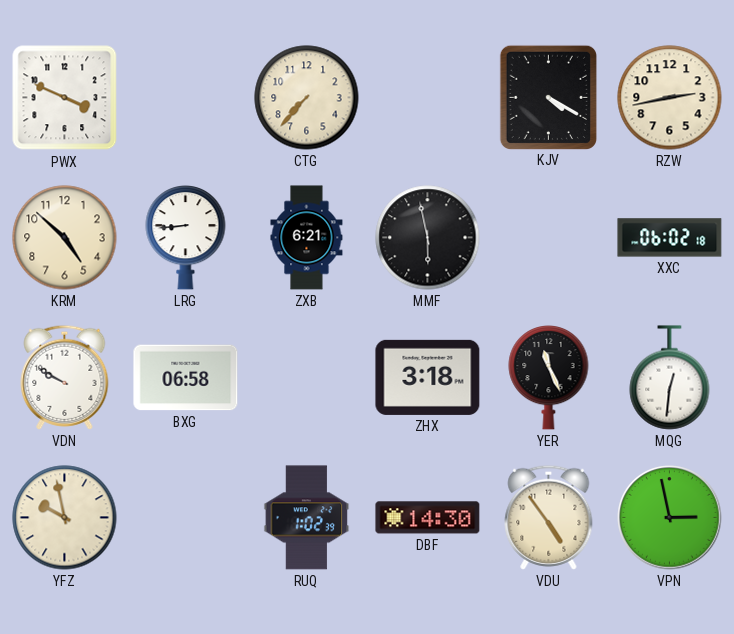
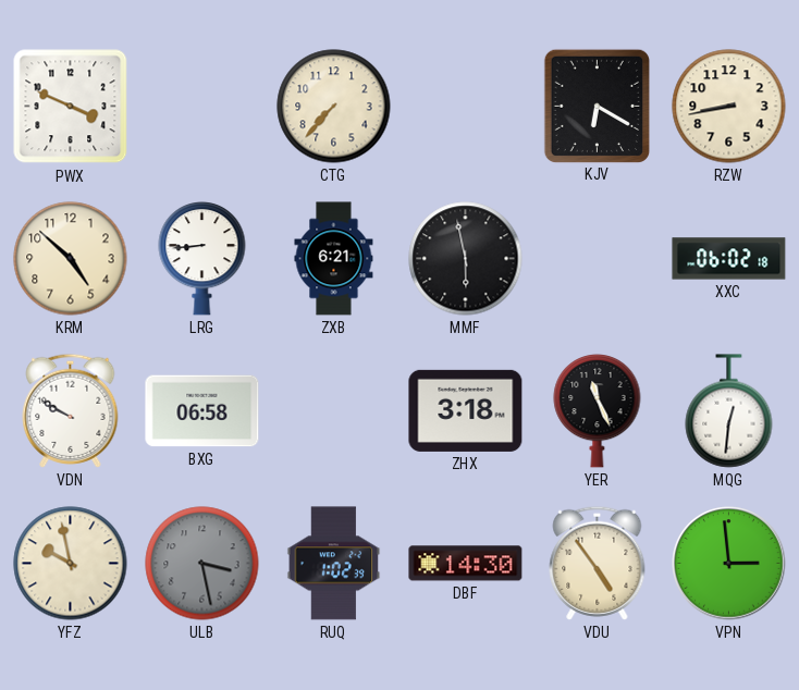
KJV: 4:20 -> 6:20
RZW: 2:43 -> 8:43
ULB: none -> 3:28
VPN: 2:58 -> 2:59
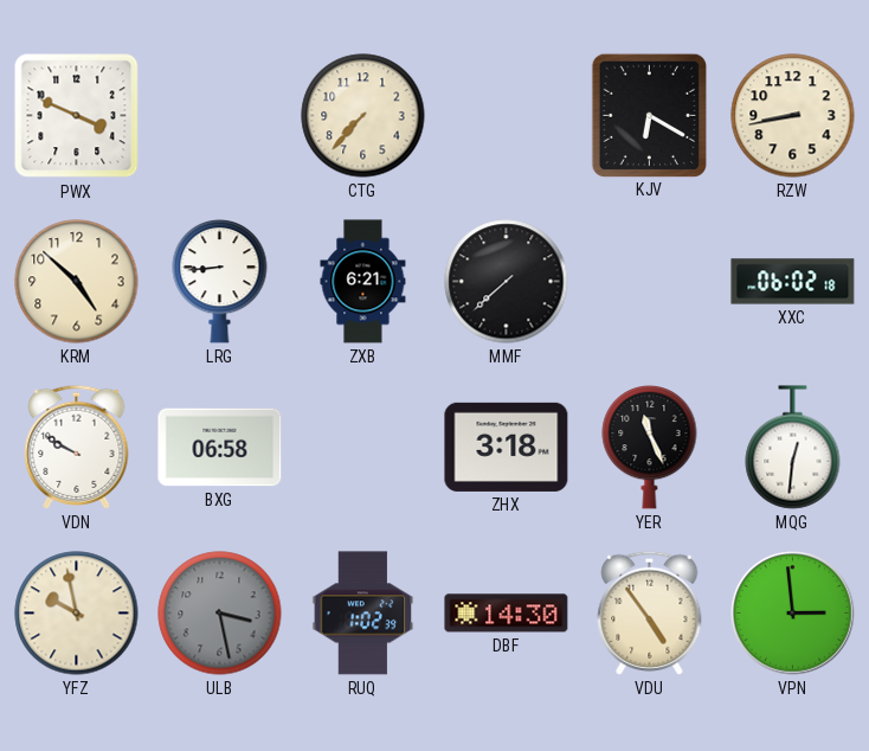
MMF: 5:58 -> 7:38
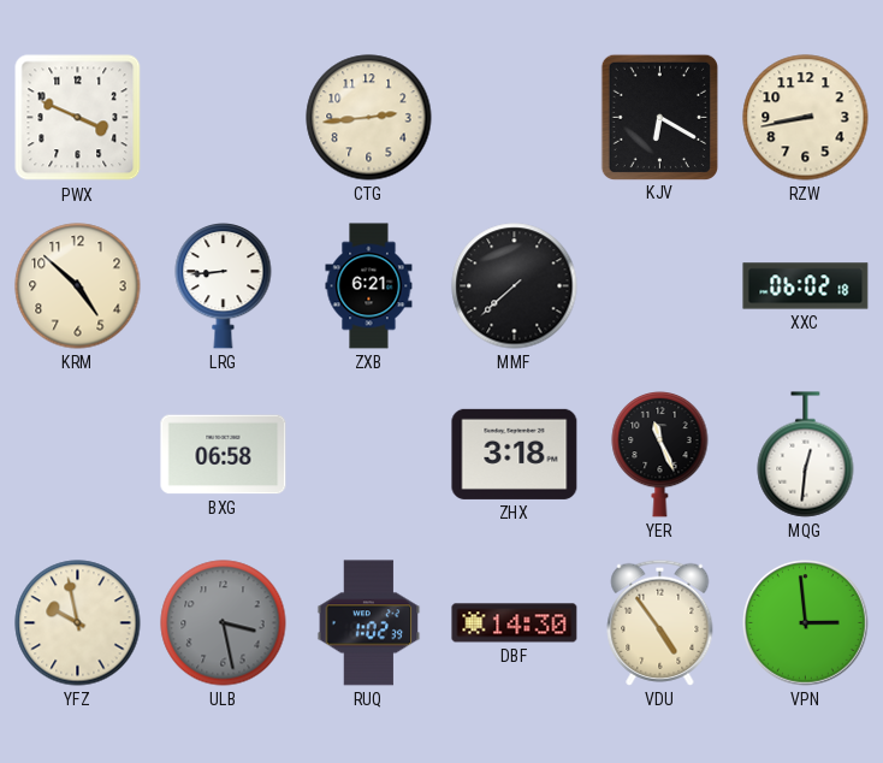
CTG: 7:37 -> 2:44
VDN: 9:50 -> none
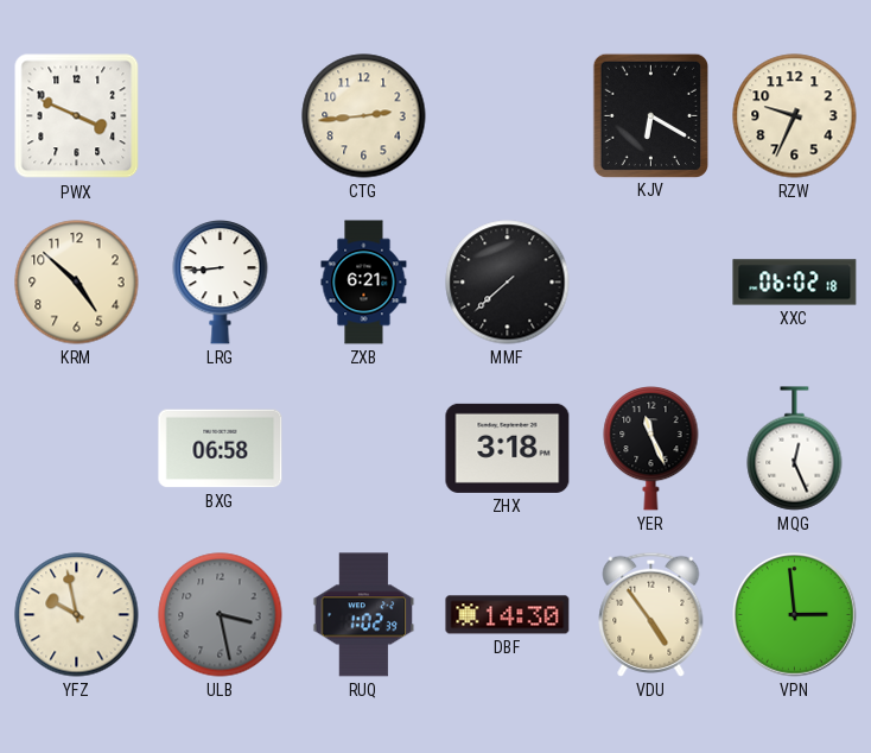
RZW: 8:43 -> 9:34
MQG: 12:31 -> 12:26
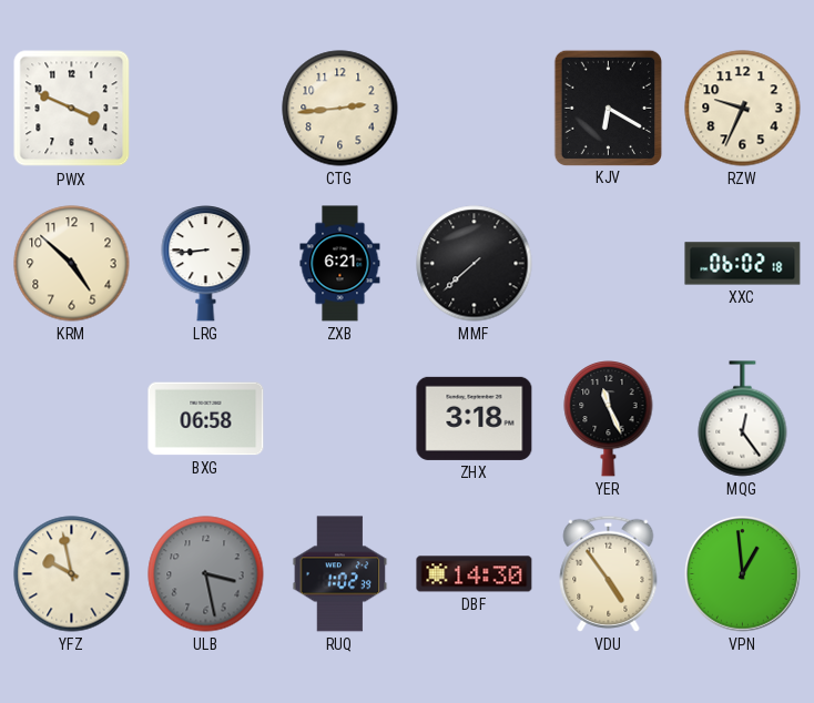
MQG: 12:26 -> 12:24
VPN: 2:59 -> 12:59
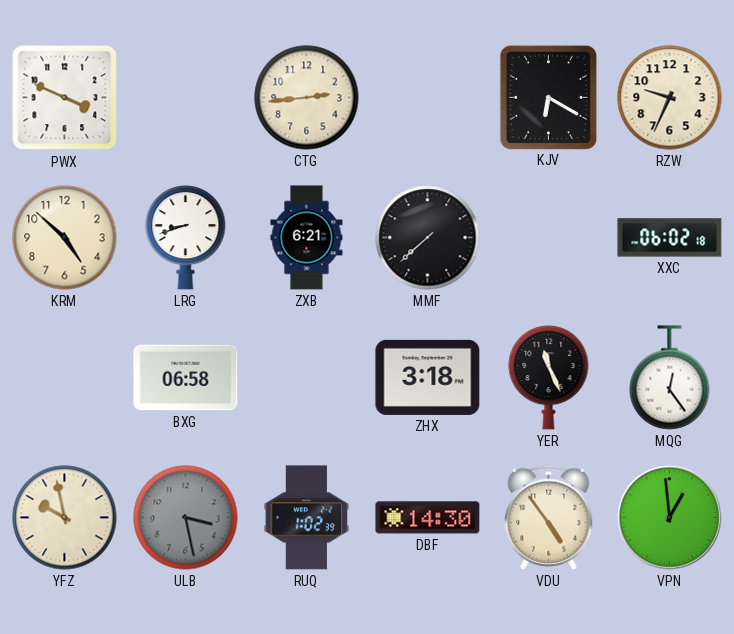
LRG: 8:44 -> 8:42
